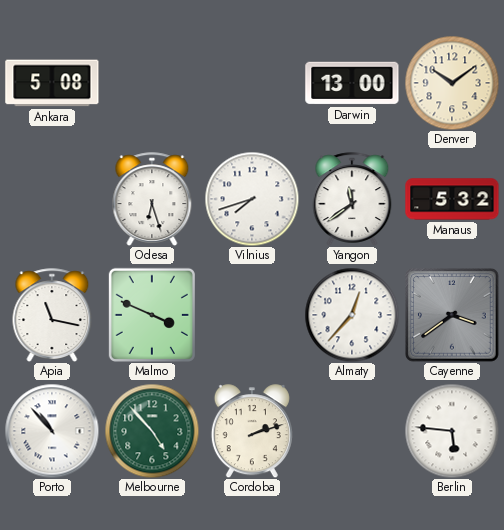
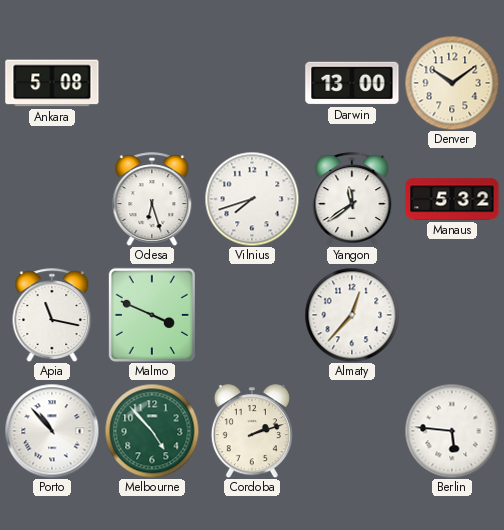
Cayenne: 3:39 -> none
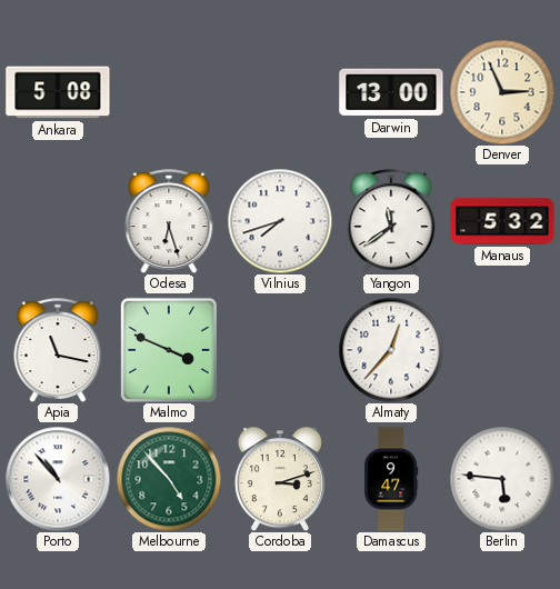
Denver: 10:09 -> 2:56
Cordoba: 2:12 -> 3:12
Damascus: none -> 9:47
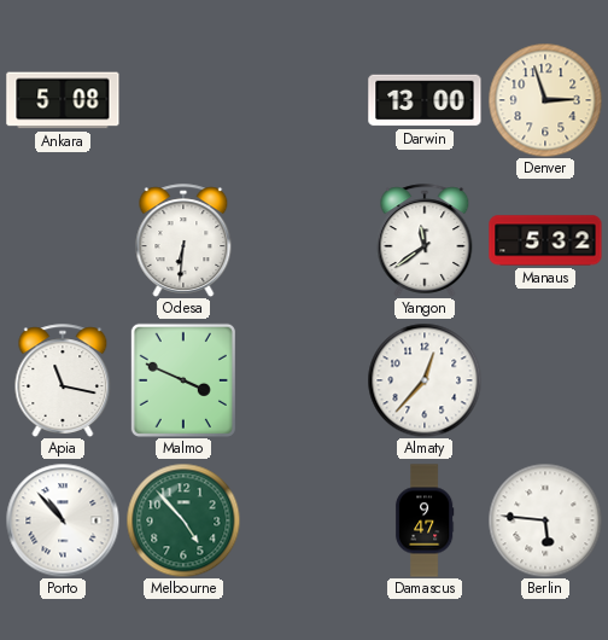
Denver: 2:56 -> 2:57
Odesa: 6:27 -> 6:31
Vilnius: 7:42 -> none
Cordoba: 3:12 -> none
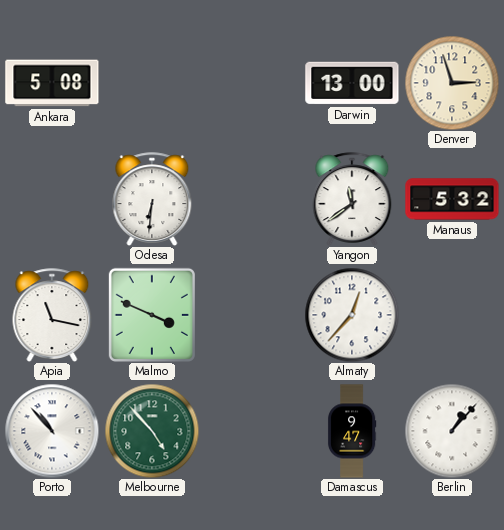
Berlin: 5:46 -> 1:07
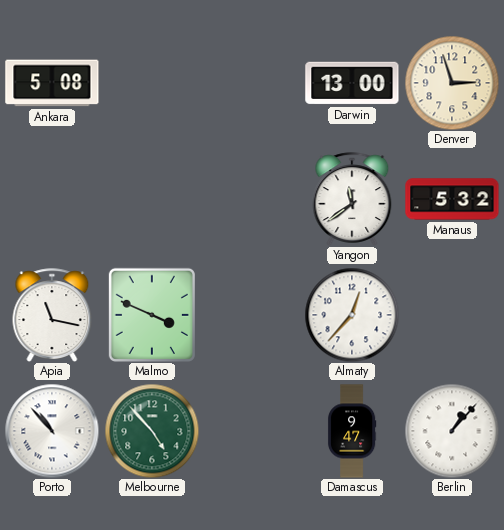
Odesa: 6:31 -> none
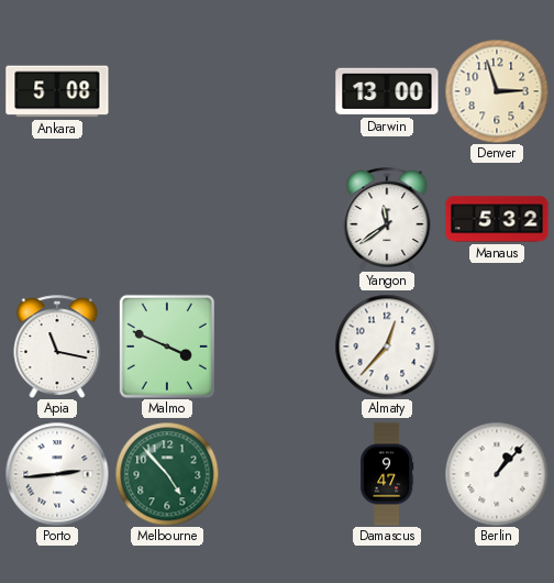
Porto: 10:53 -> 2:44
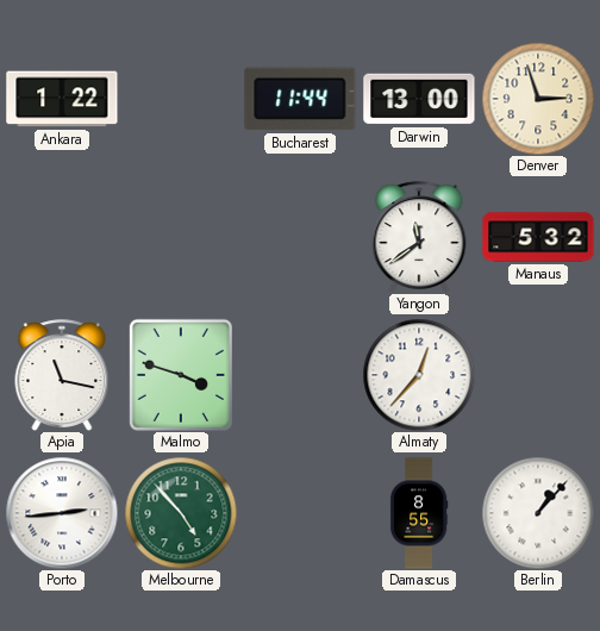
Ankara: 5:08 -> 1:22
Bucharest: none -> 11:44
Malmo: 3:49 -> 3:48
Damascus: 9:47 -> 8:55
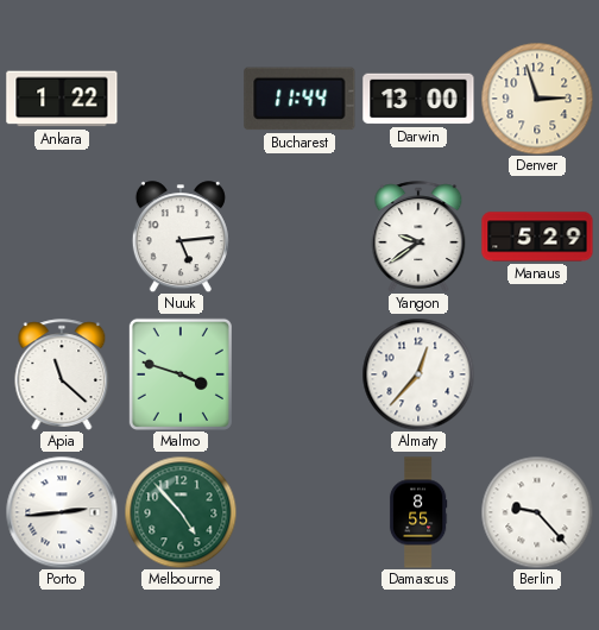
Nuuk: none -> 5:14
Yangon: 11:39 -> 9:39
Manaus: 5:32 -> 5:29
Apia: 11:17 -> 11:22
Berlin: 1:07 -> 9:23
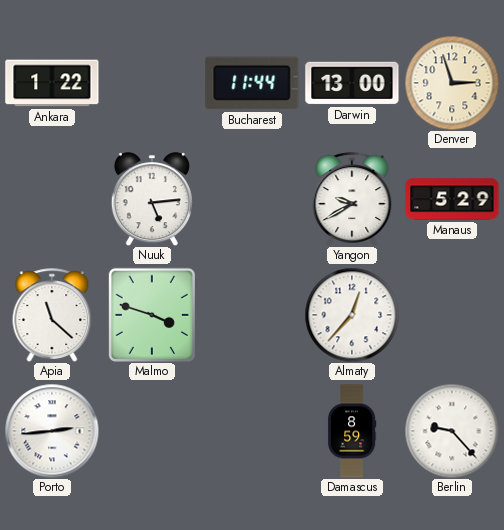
Yangon: 9:39 -> 9:40
Melbourne: 4:53 -> none
Damascus: 8:55 -> 8:59
